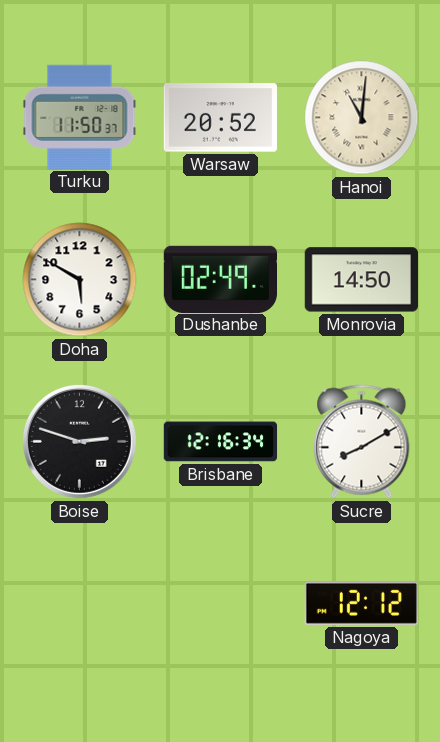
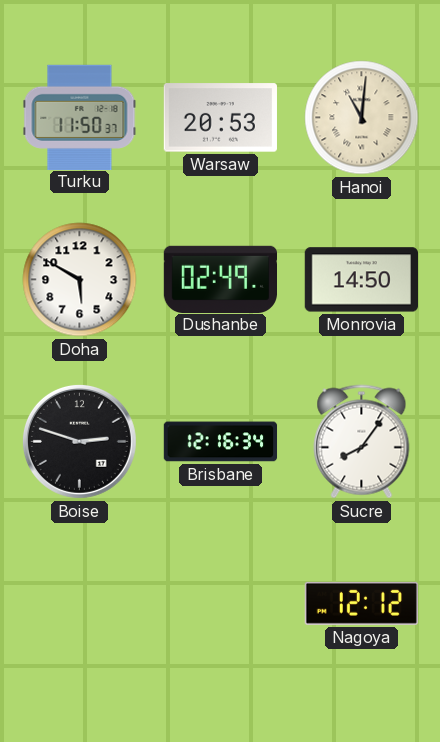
Warsaw: 20:52 -> 20:53
Sucre: 8:10 -> 8:06
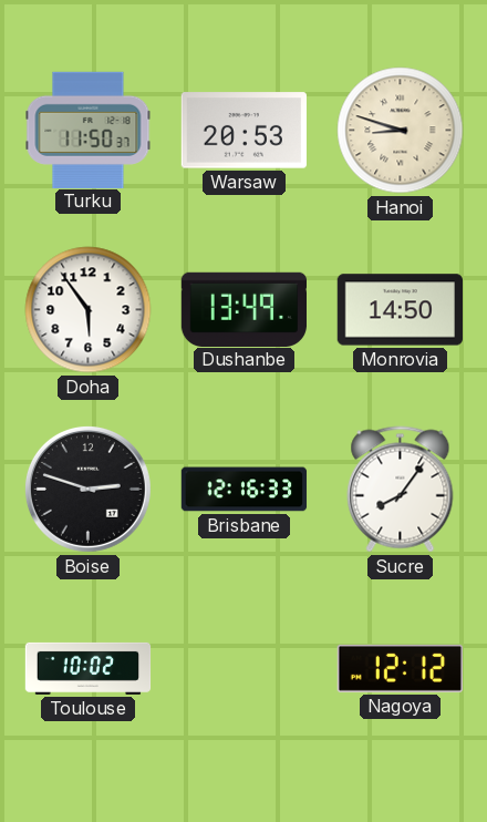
Hanoi: 11:01 -> 8:48
Doha: 5:50 -> 5:54
Dushanbe: 02:49 -> 13:49
Brisbane: 12:16:34 -> 12:16:33
Toulouse: none -> 10:02
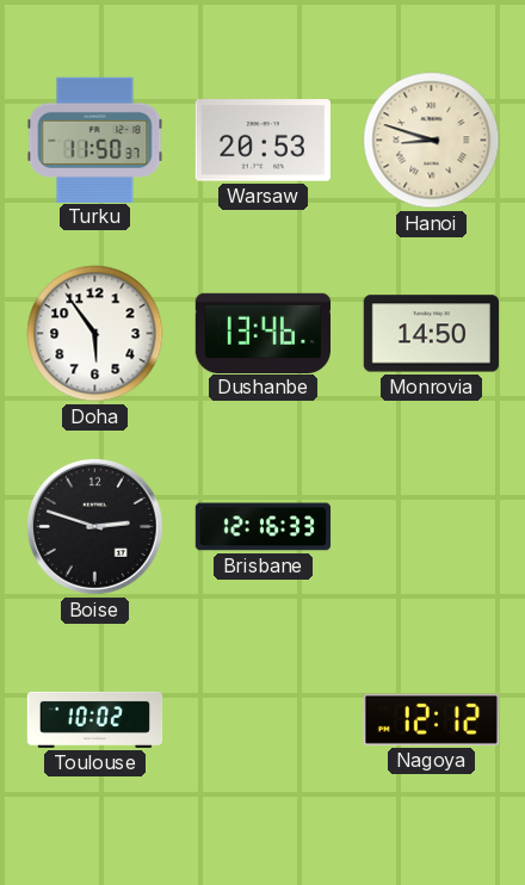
Dushanbe: 13:49 -> 13:46
Sucre: 8:06 -> none
